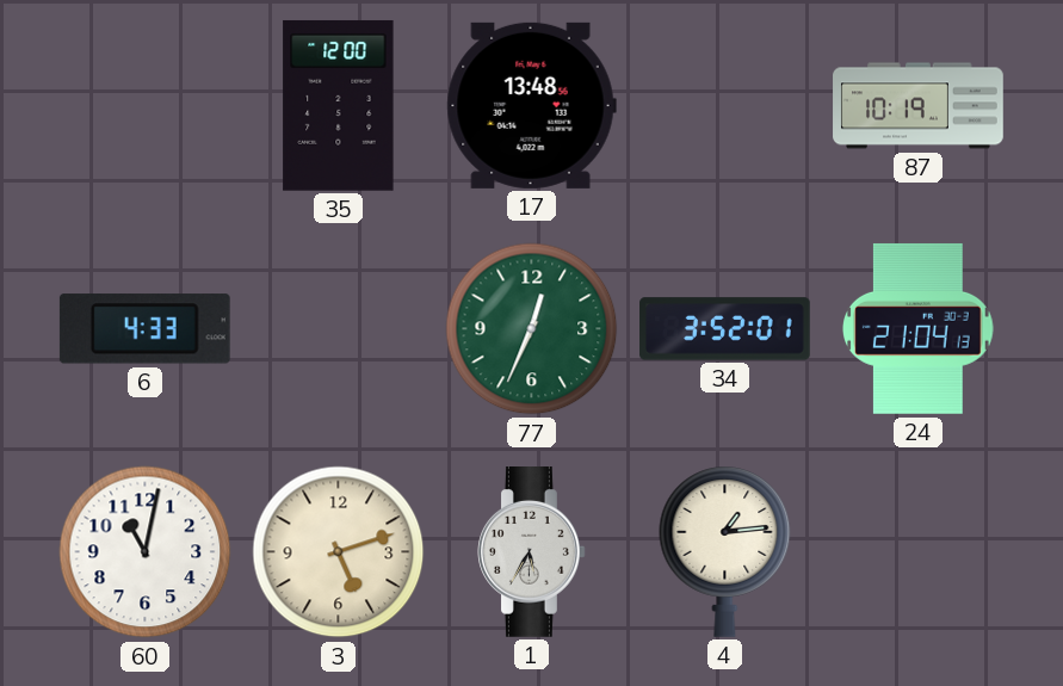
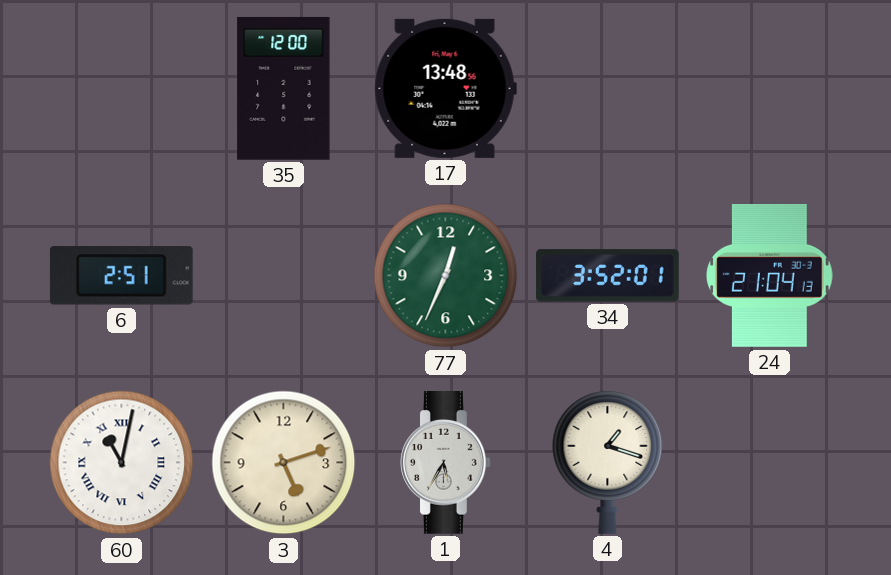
87: 10:19 -> none
6: 4:33 -> 2:51
60 numerals: Arabic -> Roman
4: 1:14 -> 1:18
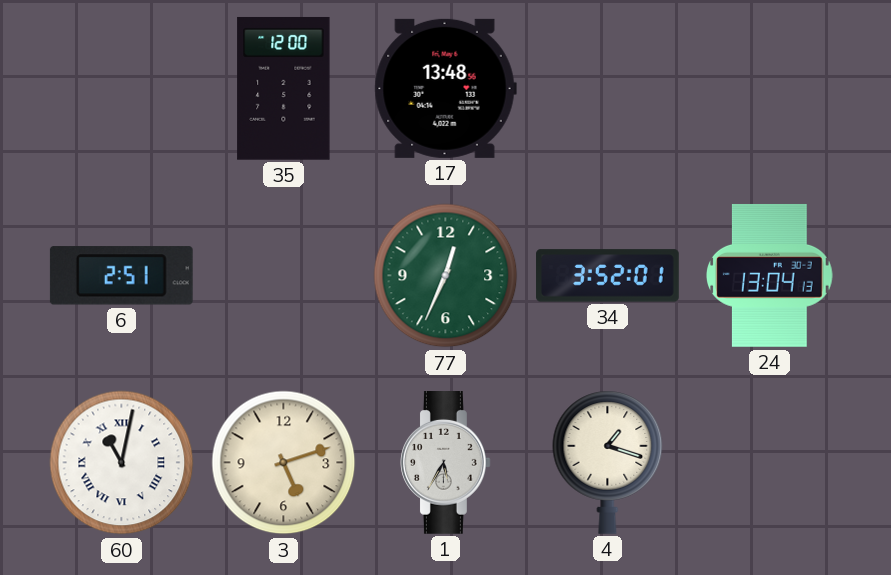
24: 21:04 -> 13:04
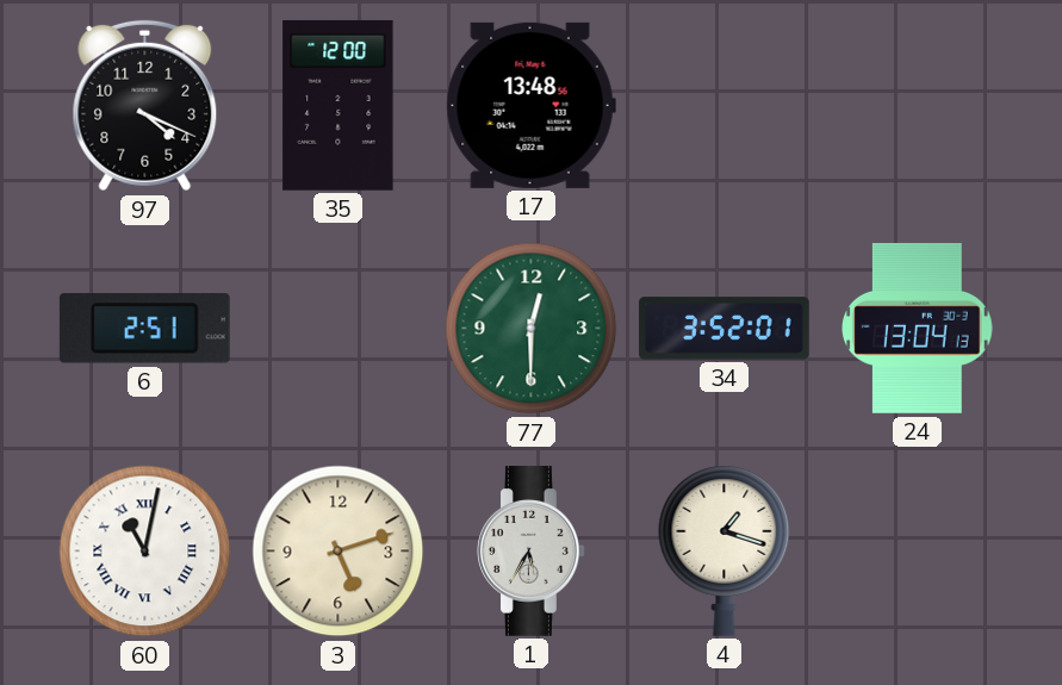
97: none -> 4:19
77: 12:34 -> 12:30
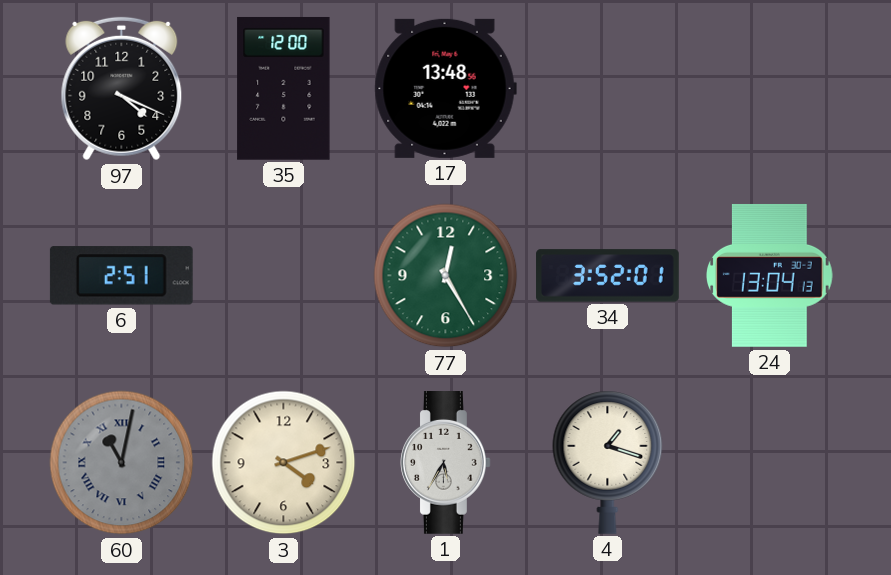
77: 12:30 -> 12:25
60 dial: white -> grey
3: 5:12 -> 4:12
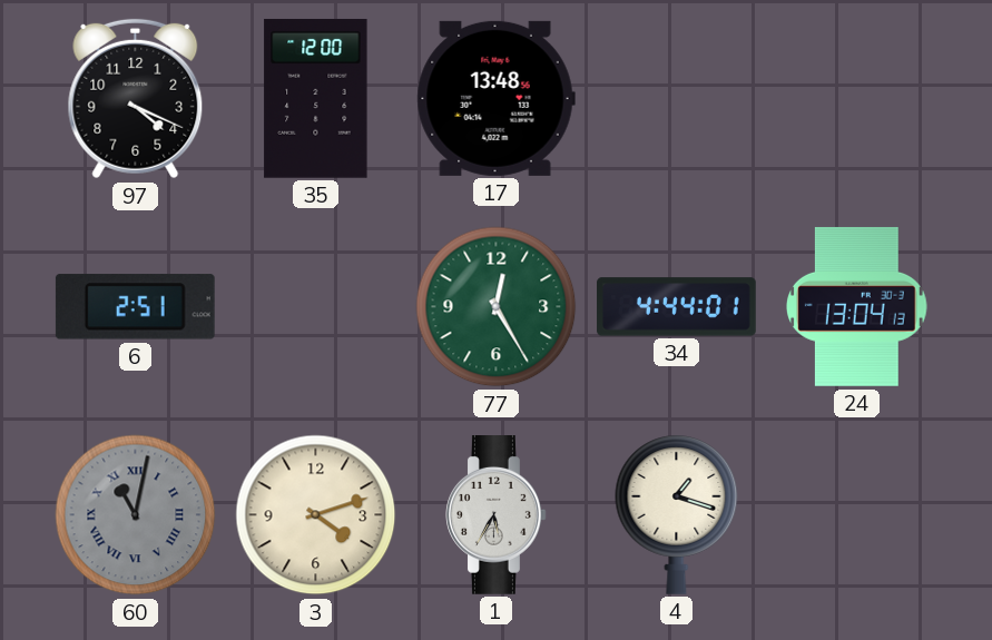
34: 3:52 -> 4:44
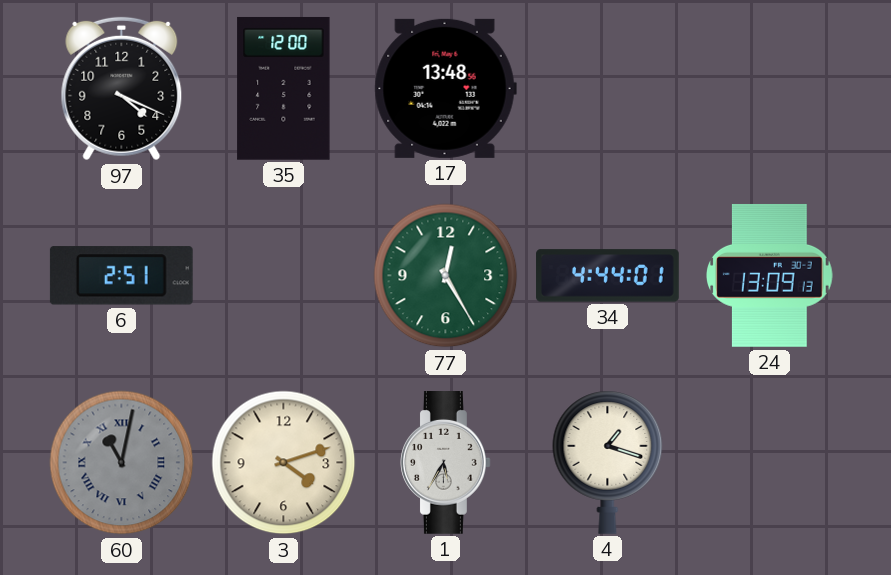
24: 13:04 -> 13:09
